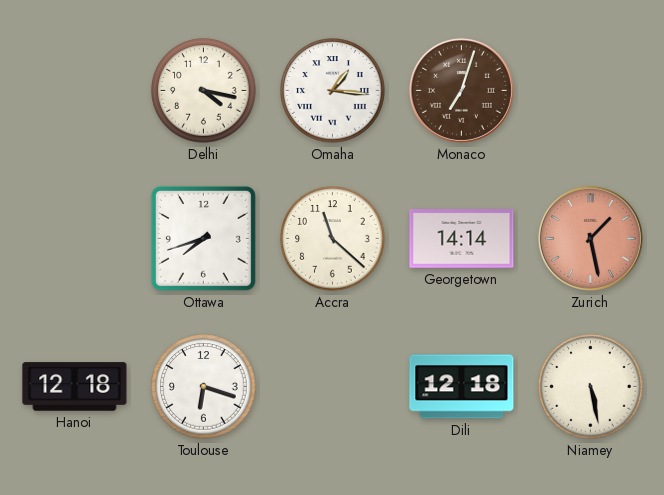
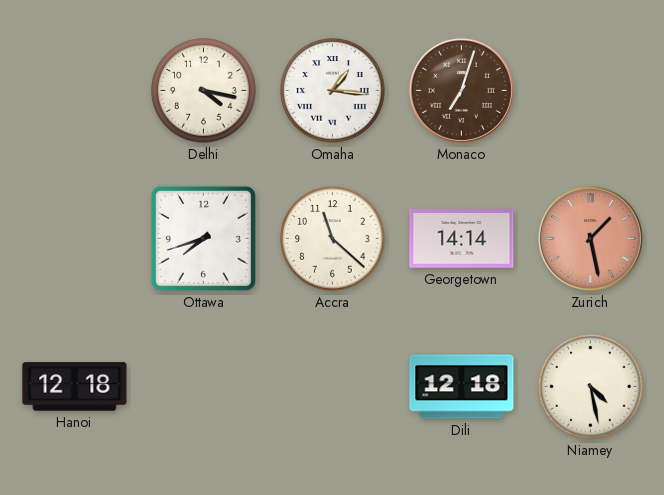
Toulouse: 6:18 -> none
Niamey: 5:28 -> 4:28
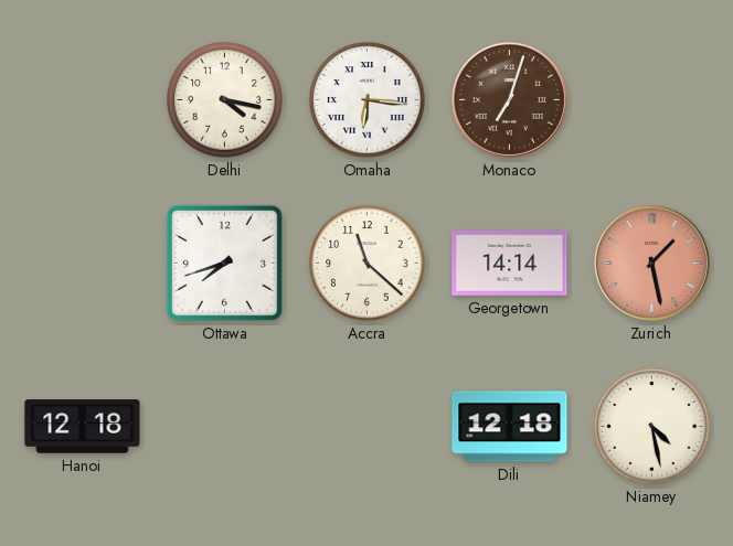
Omaha: 1:16 -> 6:16
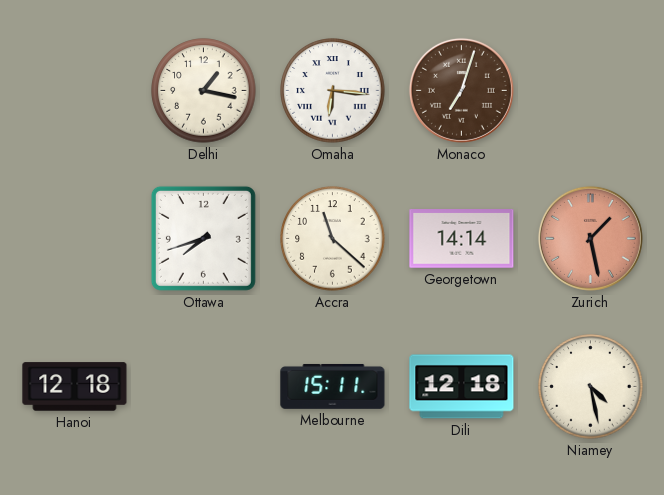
Delhi: 4:17 -> 1:17
Melbourne: none -> 15:11
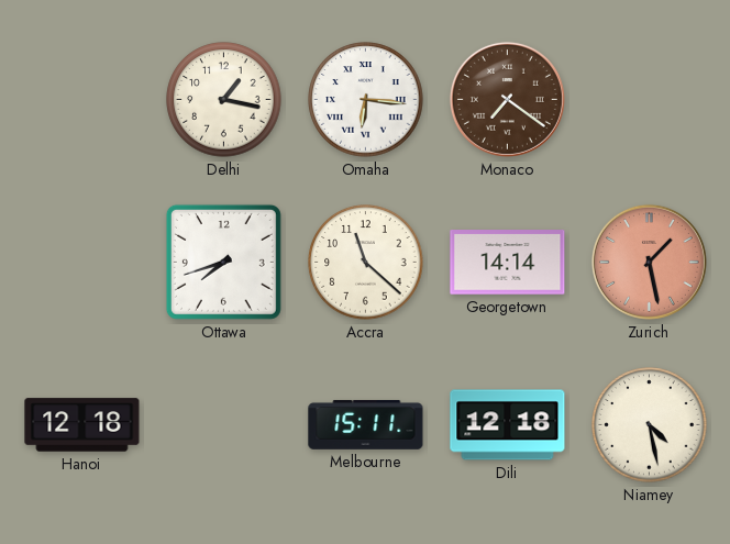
Monaco: 7:03 -> 7:21
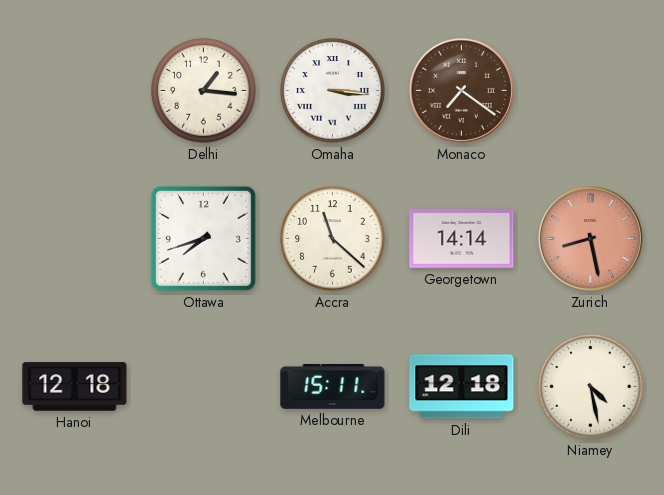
Delhi: 1:17 -> 1:16
Omaha: 6:16 -> 3:16
Zurich: 1:28 -> 8:28
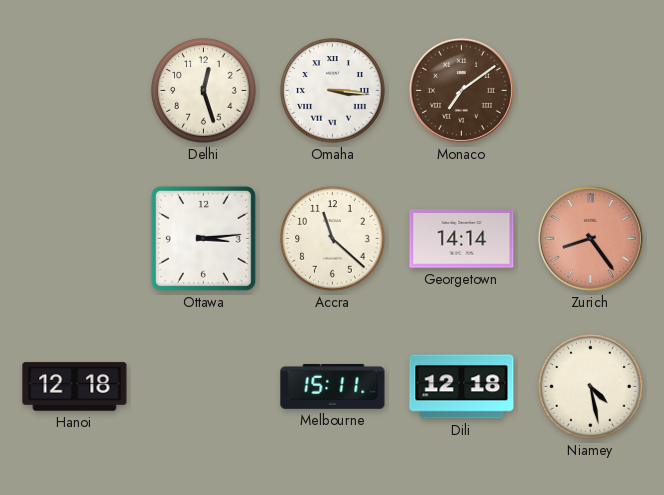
Delhi: 1:16 -> 12:27
Monaco: 7:21 -> 7:09
Ottawa: 7:42 -> 3:14
Zurich: 8:28 -> 8:24
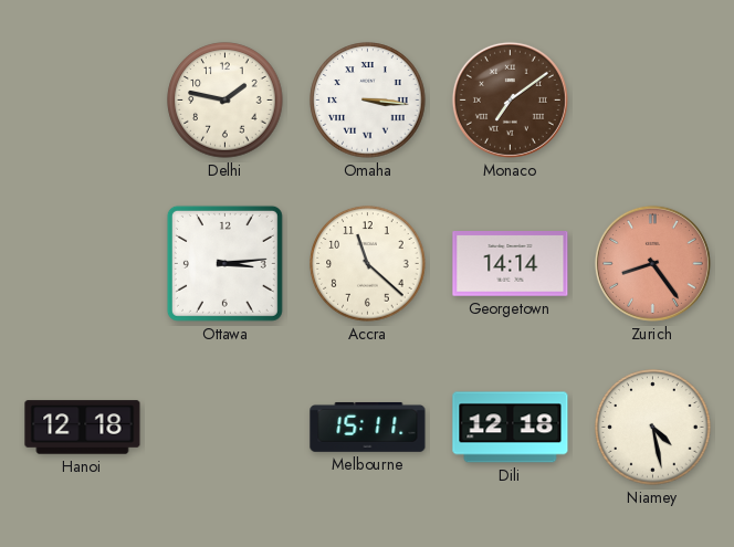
Delhi: 12:27 -> 1:47
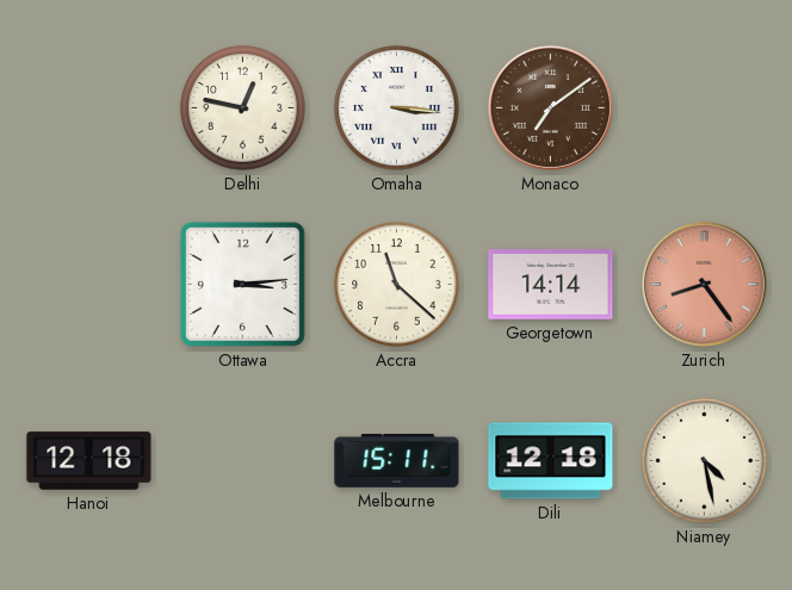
Delhi: 1:47 -> 12:47
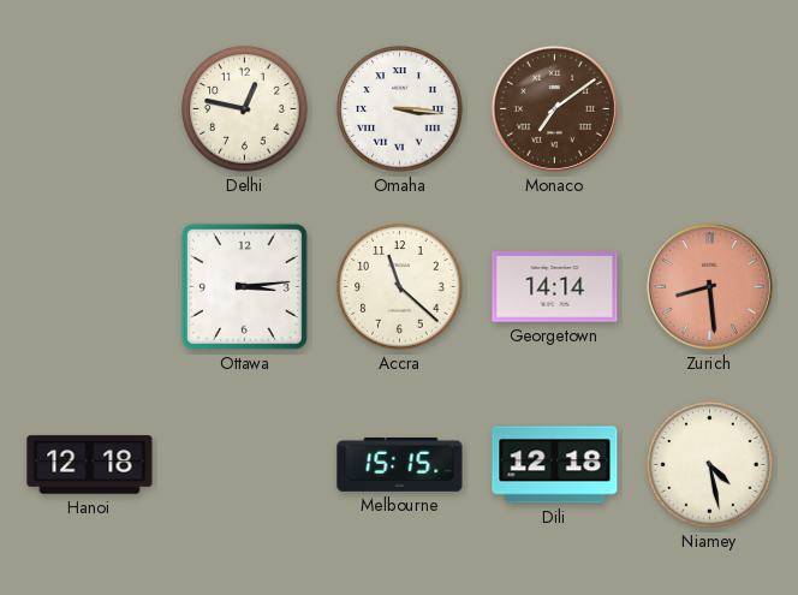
Zurich: 8:24 -> 8:29
Melbourne: 15:11 -> 15:15
